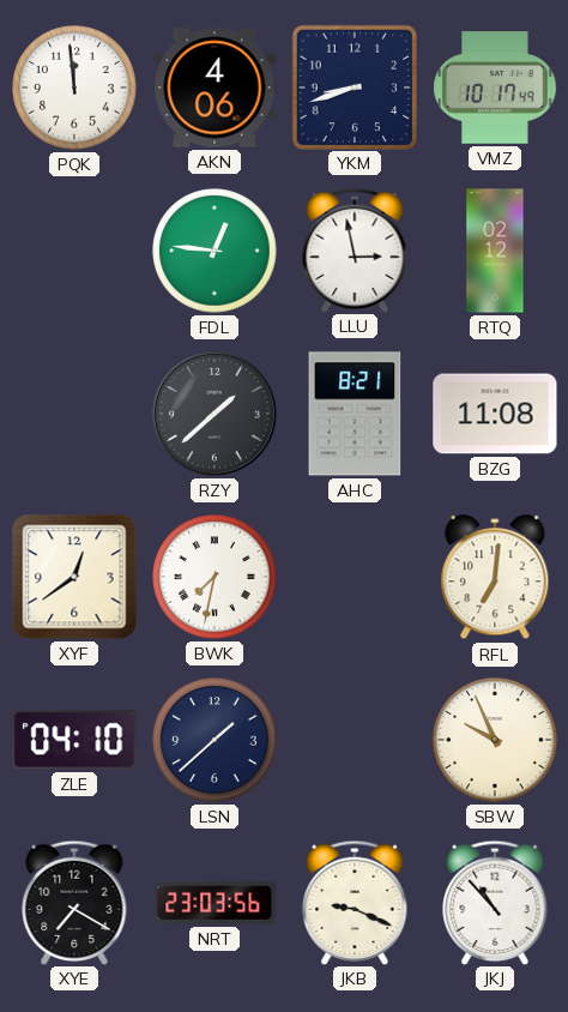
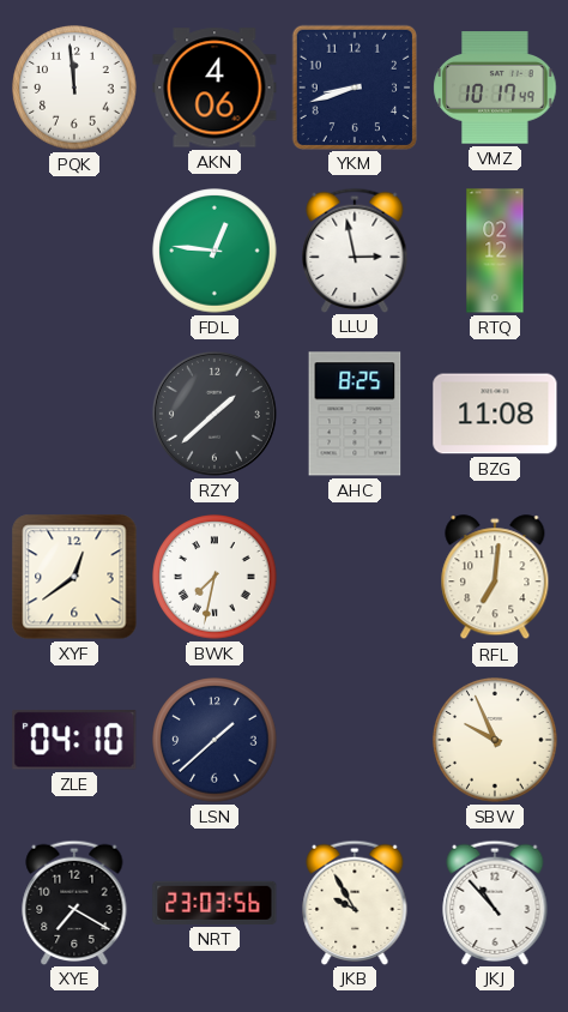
AHC: 8:21 -> 8:25
JKB: 9:19 -> 9:55
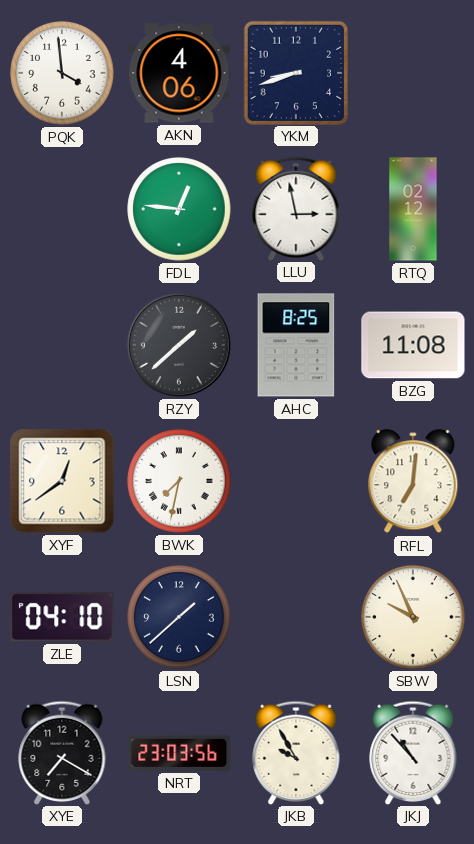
PQK: 11:59 -> 3:59
VMZ: 10:17 -> none
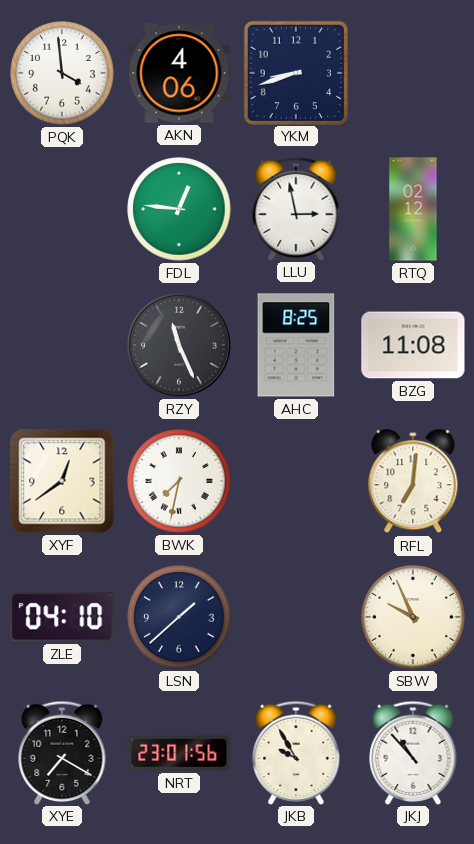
RZY: 1:38 -> 11:26
NRT: 23:03 -> 23:01
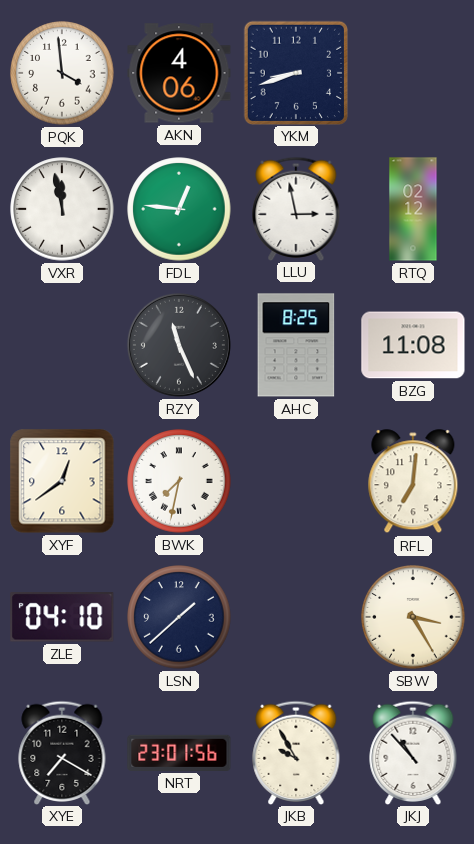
VXR: none -> 11:58
SBW: 9:56 -> 3:25
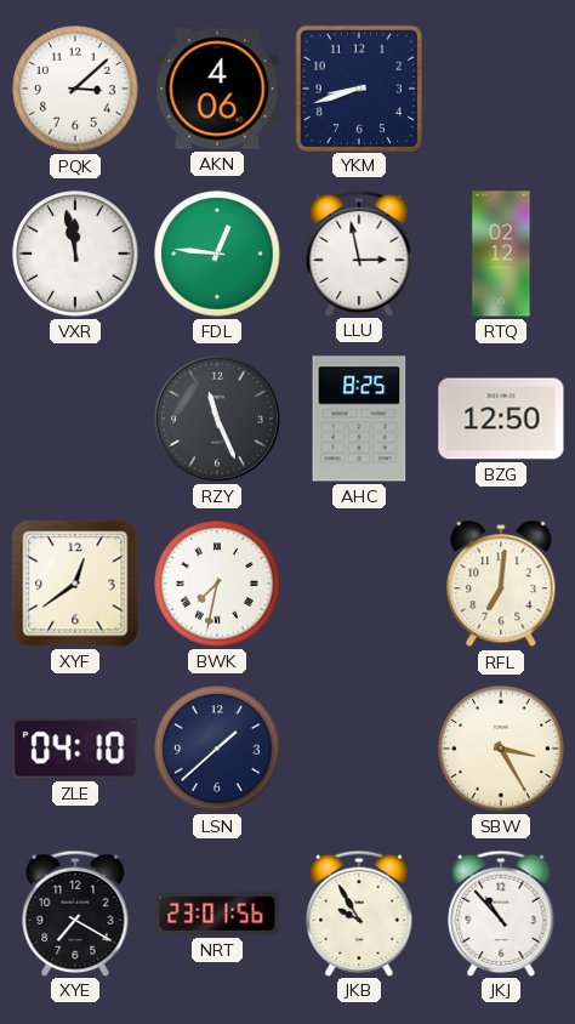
PQK: 3:59 -> 3:08
BZG: 11:08 -> 12:50
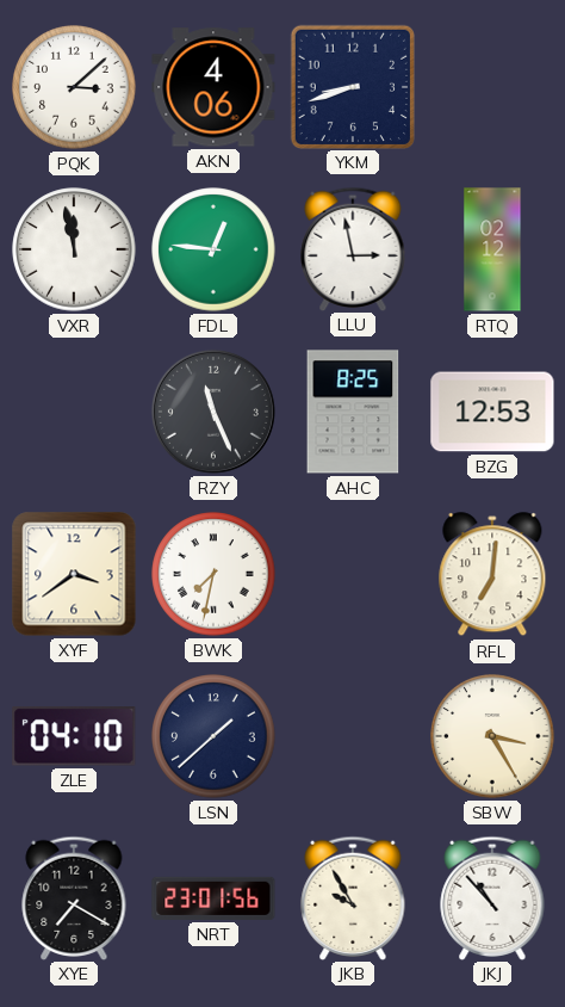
BZG: 12:50 -> 12:53
XYF: 12:39 -> 3:39
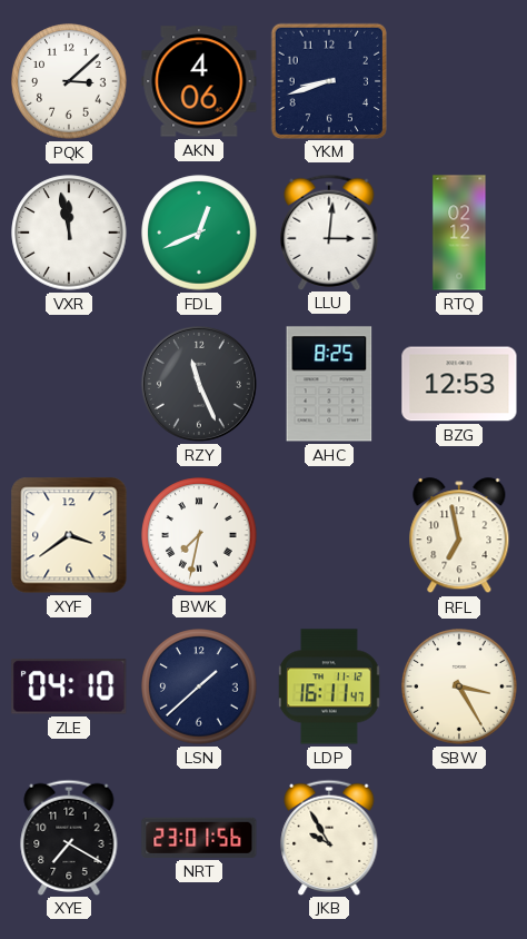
FDL: 12:46 -> 12:41
LLU: 2:58 -> 3:01
RFL: 7:01 -> 6:58
LDP: none -> 16:11
JKJ: 10:53 -> none
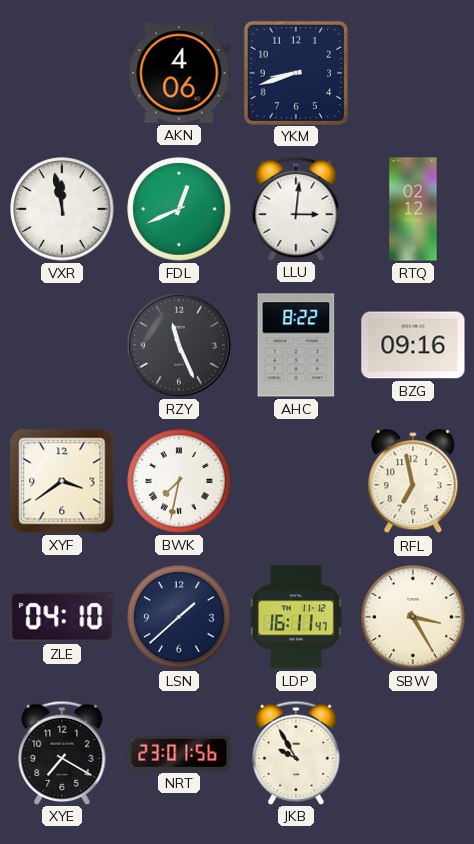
PQK: 3:08 -> none
AHC: 8:25 -> 8:22
BZG: 12:53 -> 09:16
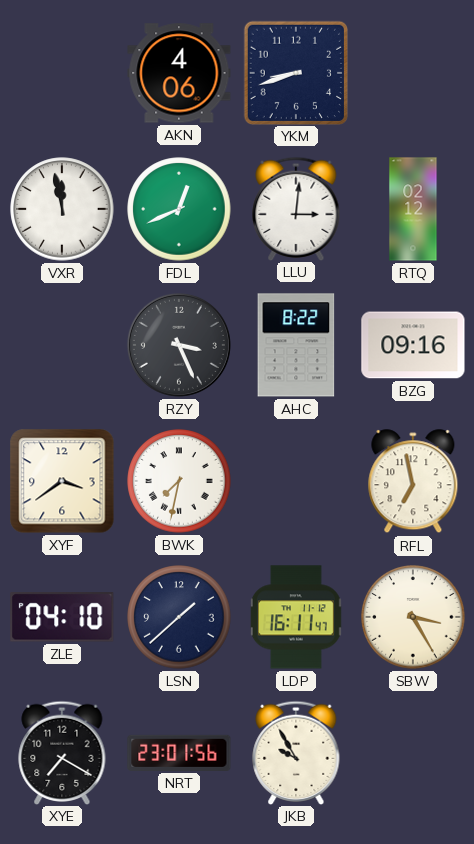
RZY: 11:26 -> 3:26
